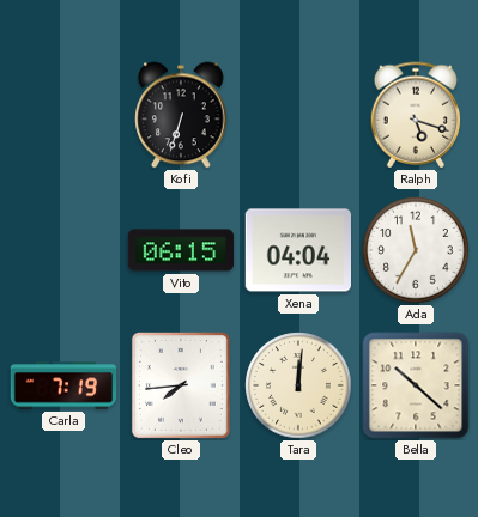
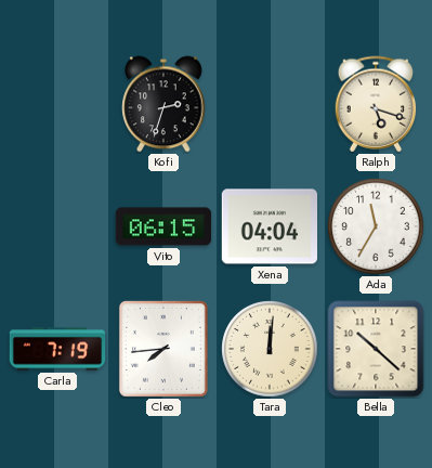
Kofi: 6:33 -> 2:33
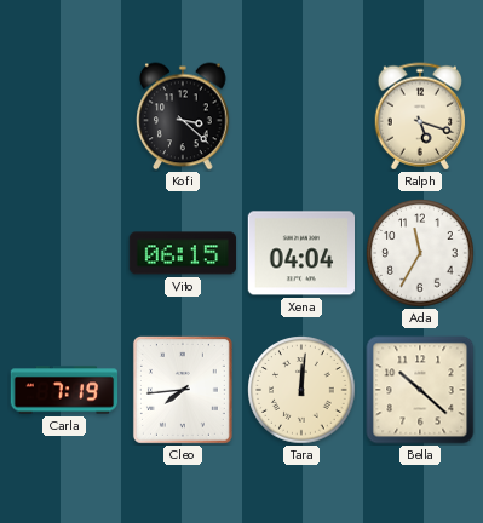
Kofi: 2:33 -> 3:22
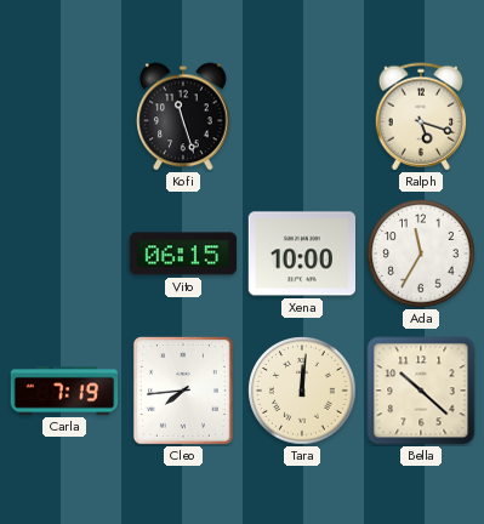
Kofi: 3:22 -> 11:27
Xena: 04:04 -> 10:00
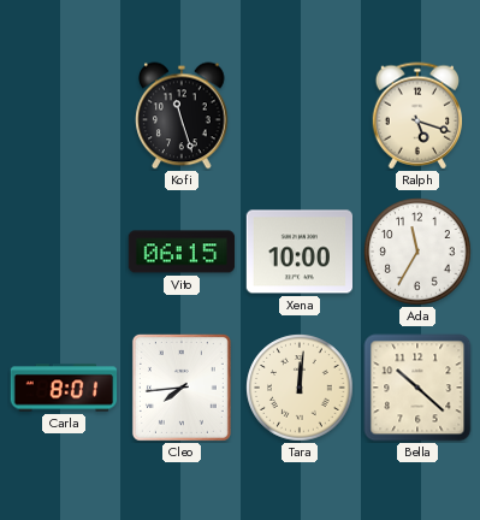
Carla: 7:19 -> 8:01
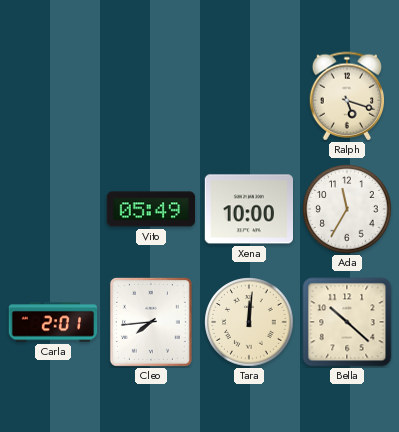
Kofi: 11:27 -> none
Vito: 06:15 -> 05:49
Carla: 8:01 -> 2:01
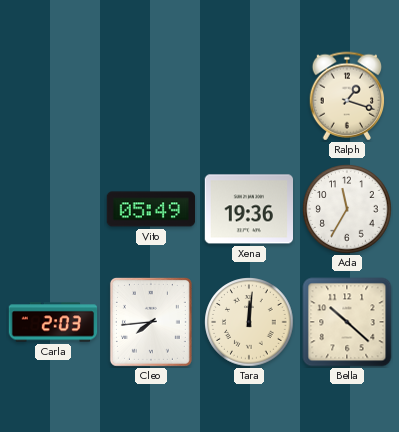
Ralph: 5:18 -> 1:18
Xena: 10:00 -> 19:36
Carla: 2:01 -> 2:03
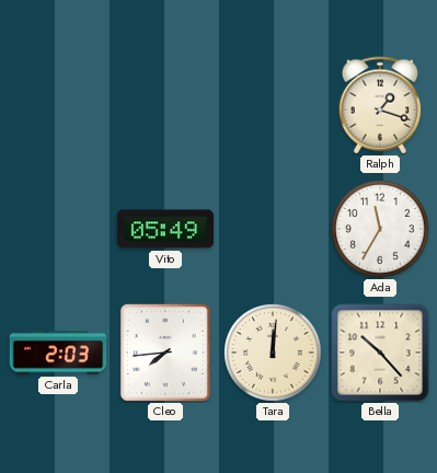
Xena: 19:36 -> none
Bella: 10:22 -> 10:23
